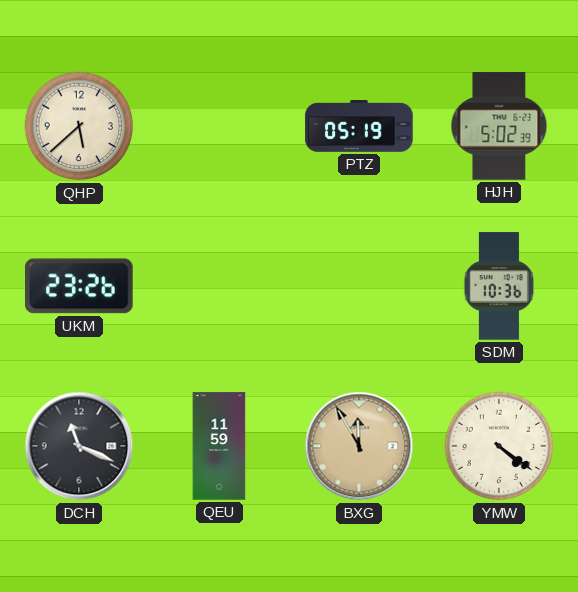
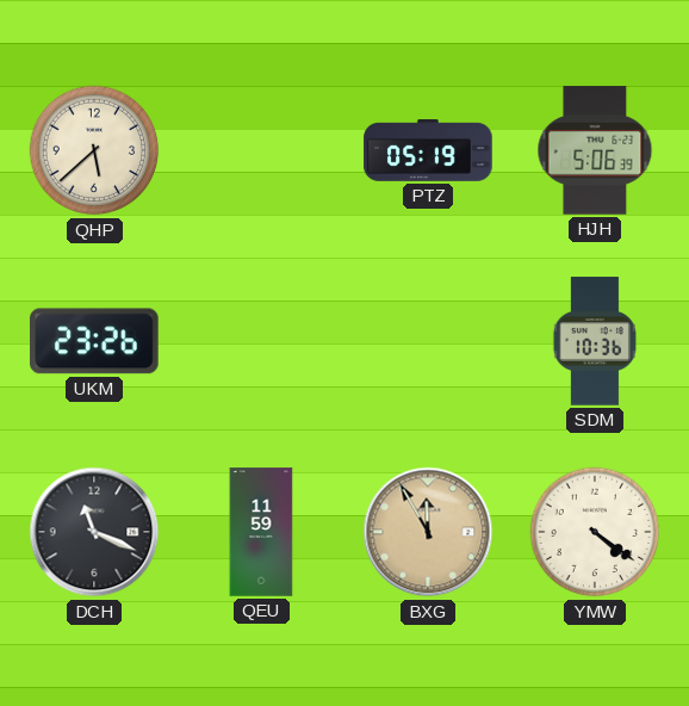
HJH: 5:02 -> 5:06
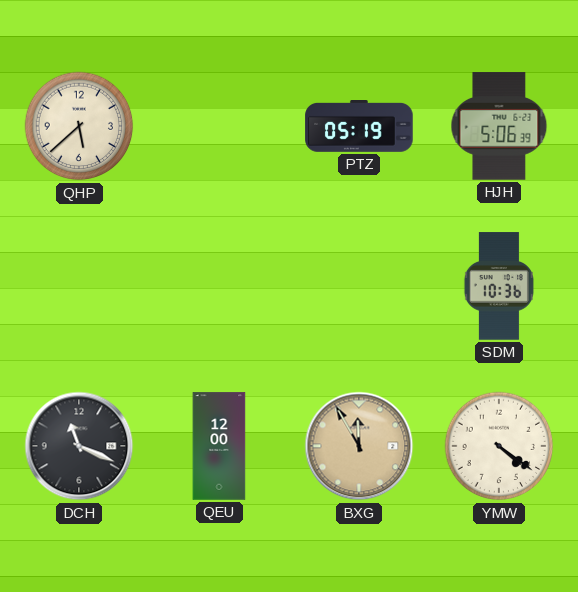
UKM: 23:26 -> none
QEU: 11:59 -> 12:00
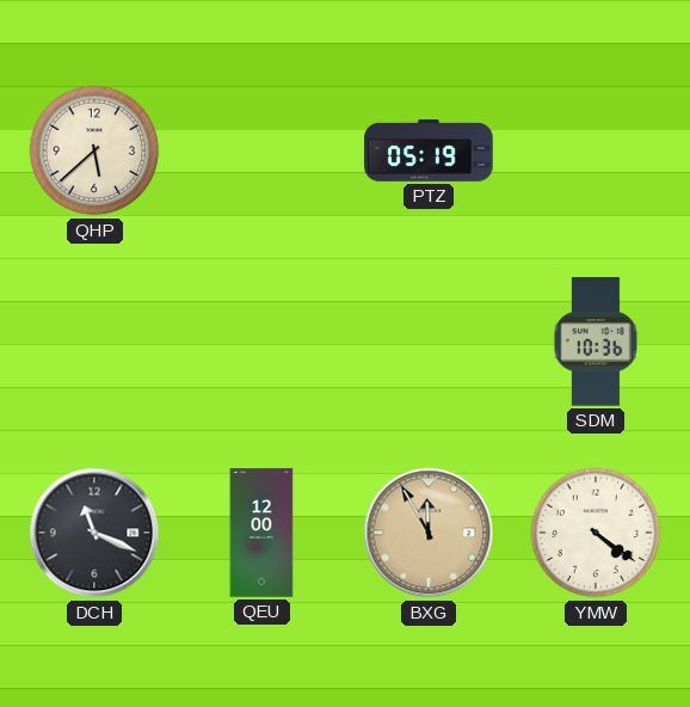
HJH: 5:06 -> none
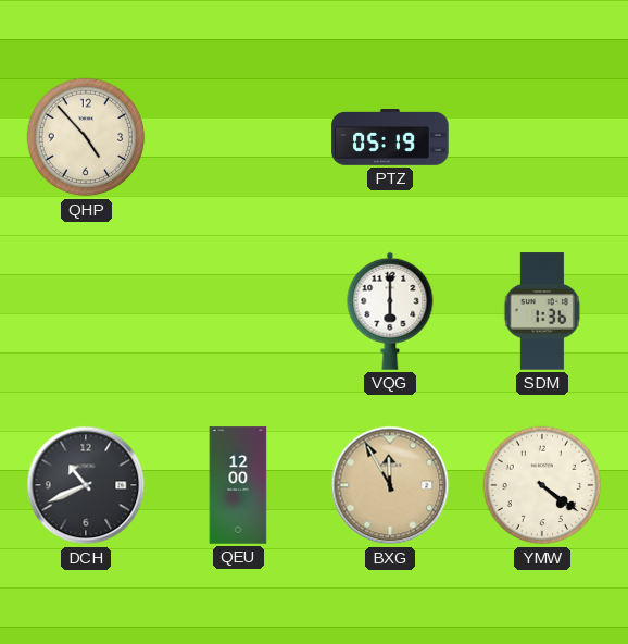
QHP: 5:38 -> 4:53
VQG: none -> 6:00
SDM: 10:36 -> 1:36
DCH: 11:19 -> 10:41
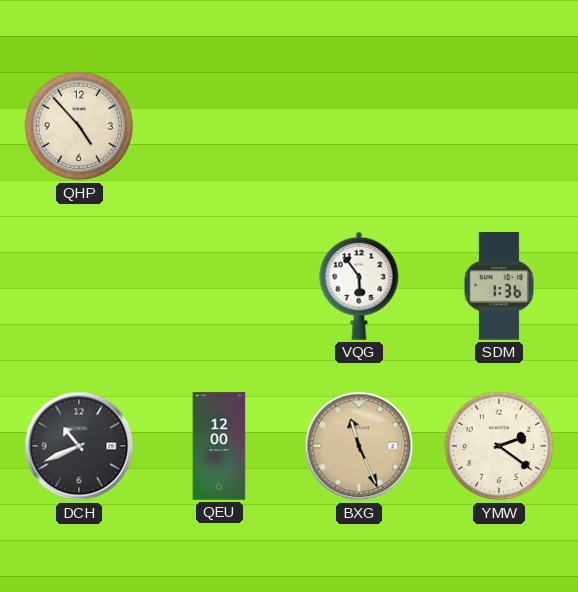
PTZ: 05:19 -> none
VQG: 6:00 -> 5:54
BXG: 11:55 -> 11:26
YMW: 4:21 -> 2:21
